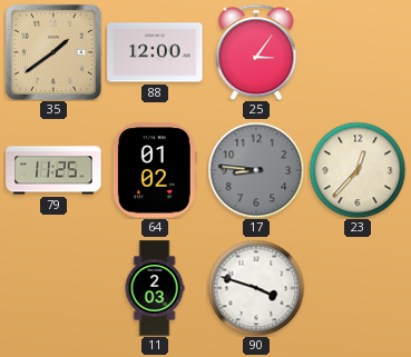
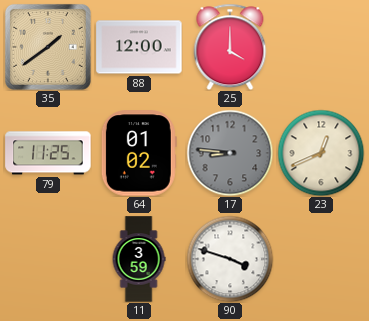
25: 3:06 -> 4:00
23: 12:37 -> 12:41
11: 2:03 -> 3:59
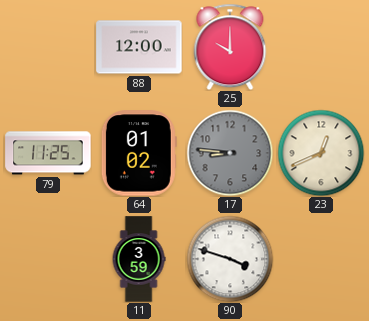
35: 1:39 -> none
25: 4:00 -> 10:00
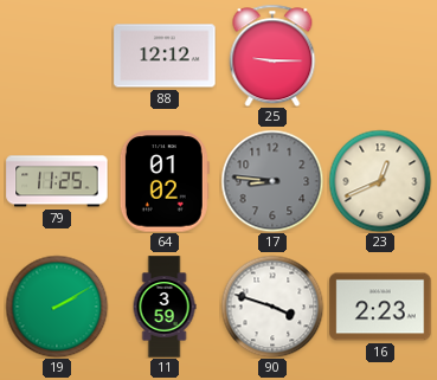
88: 12:00 -> 12:12
25: 10:00 -> 9:15
19: none -> 2:10
16: none -> 2:23
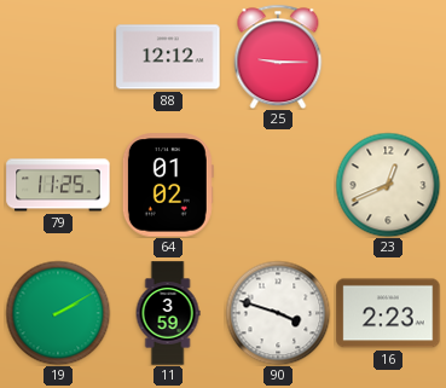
17: 8:46 -> none
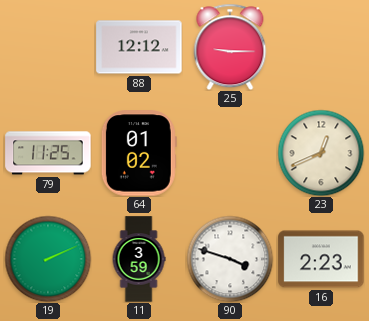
19: 2:10 -> 2:11
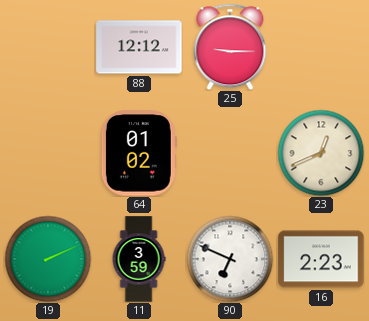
79: 11:25 -> none
90: 3:48 -> 6:49
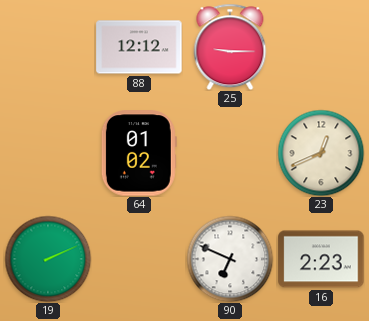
11: 3:59 -> none
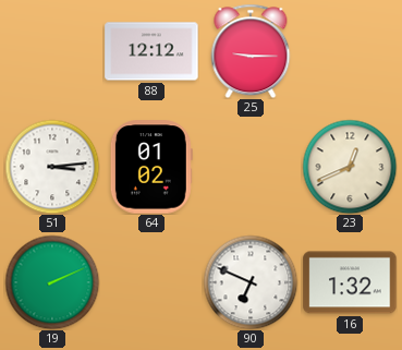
51: none -> 3:14
16: 2:23 -> 1:32
